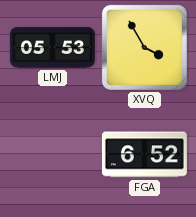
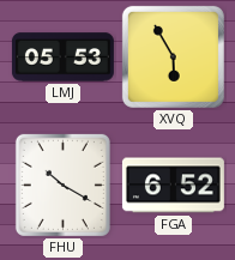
XVQ: 3:55 -> 5:55
FHU: none -> 10:20
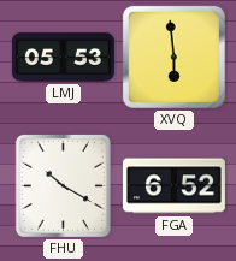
XVQ: 5:55 -> 5:59
